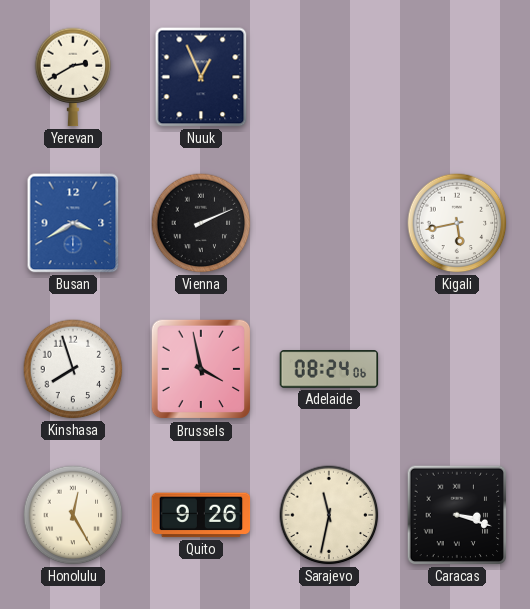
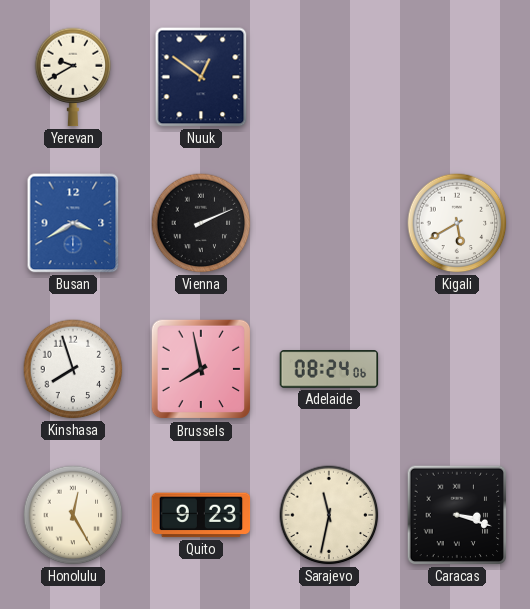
Yerevan: 2:40 -> 9:40
Nuuk: 12:56 -> 12:51
Kigali: 5:43 -> 5:40
Brussels: 3:58 -> 7:58
Quito: 9:26 -> 9:23
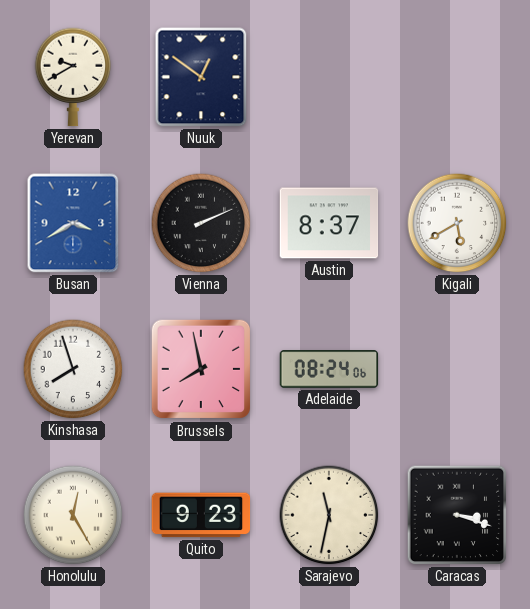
Austin: none -> 8:37
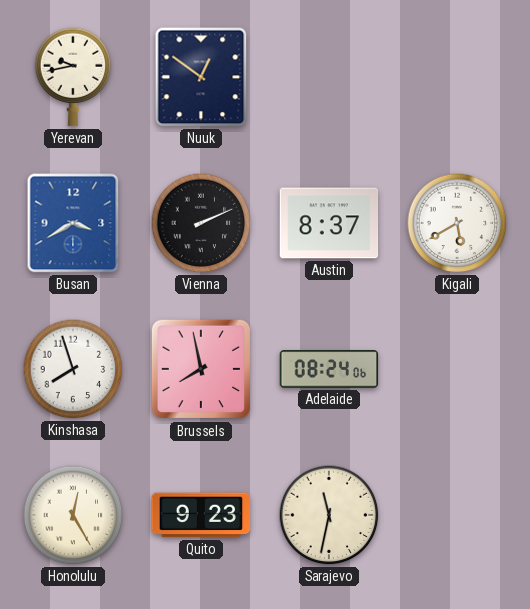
Yerevan: 9:40 -> 9:43
Caracas: 3:18 -> none
